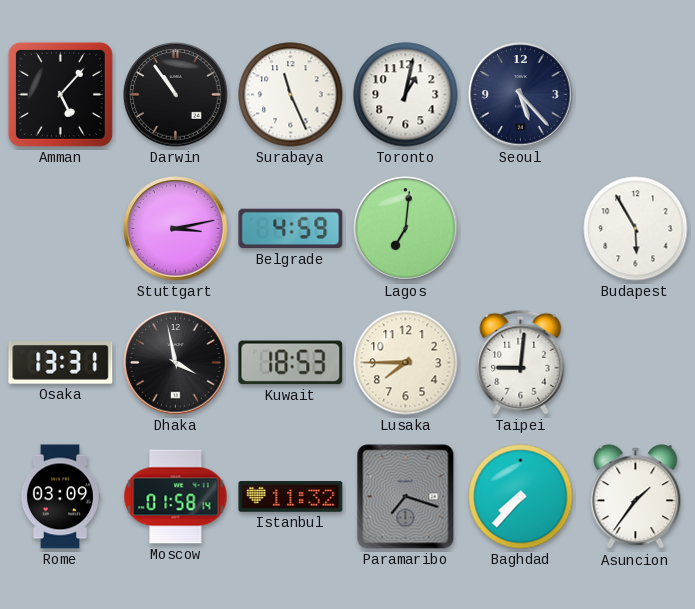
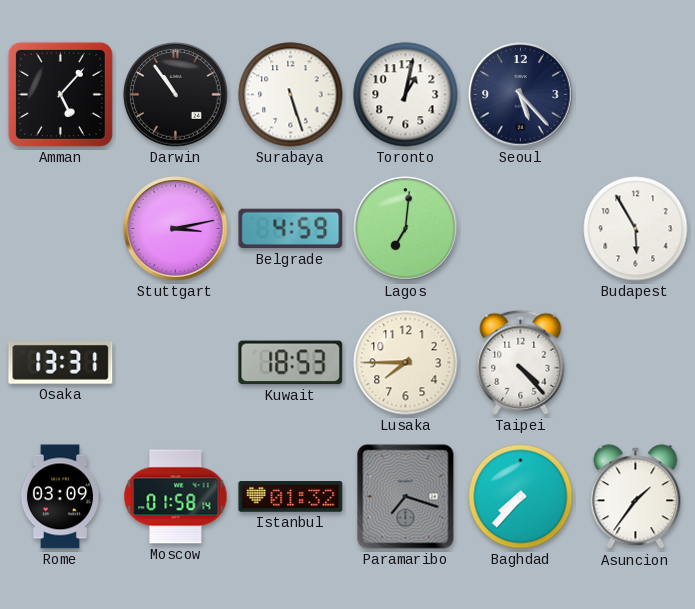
Surabaya: 11:26 -> 5:27
Dhaka: 3:58 -> none
Taipei: 9:01 -> 4:23
Istanbul: 11:32 -> 01:32
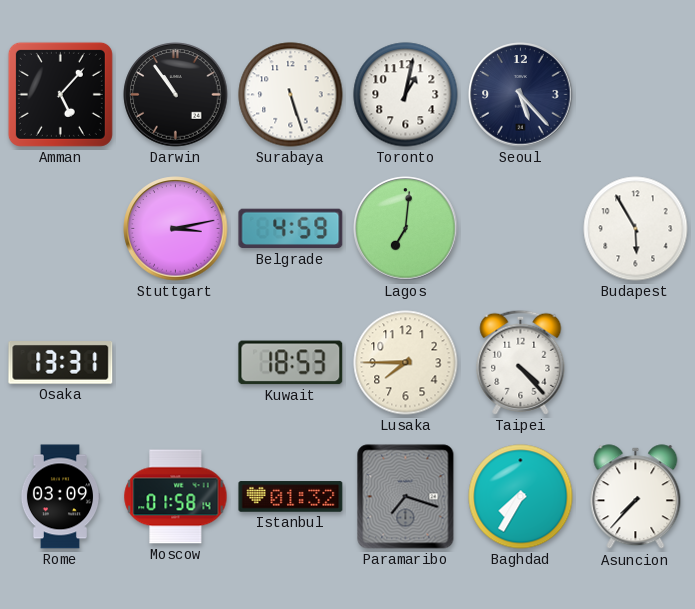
Baghdad: 7:37 -> 7:35
Asuncion: 1:36 -> 7:37
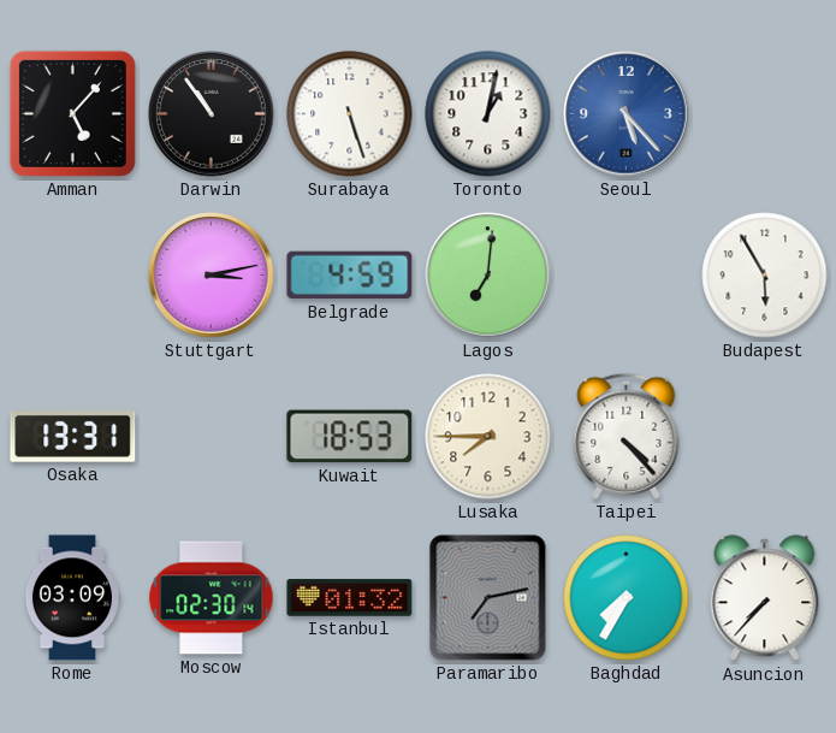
Seoul dial: navy -> blue
Moscow: 01:58 -> 02:30
Paramaribo: 7:18 -> 7:13
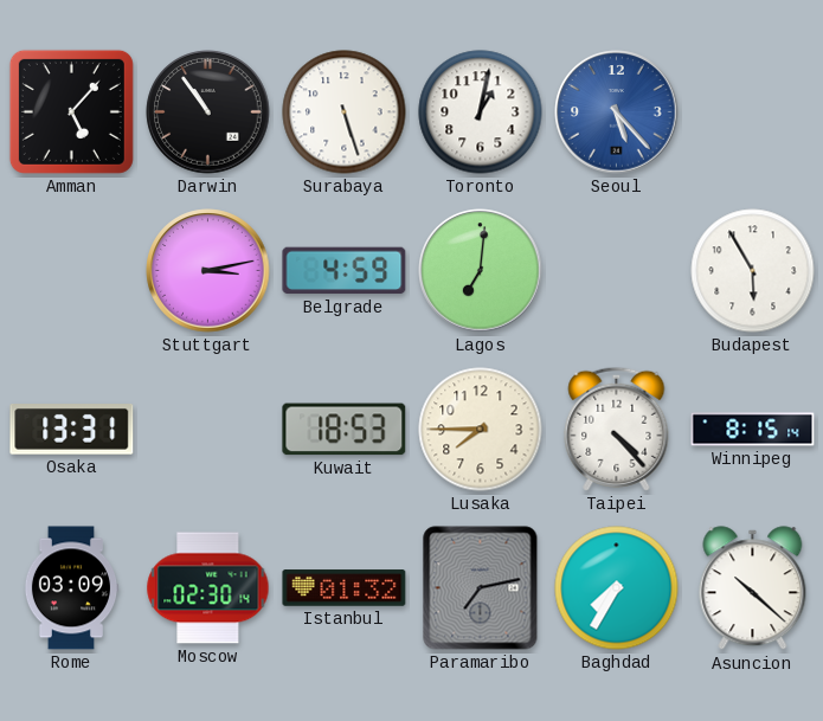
Winnipeg: none -> 8:15
Asuncion: 7:37 -> 10:22
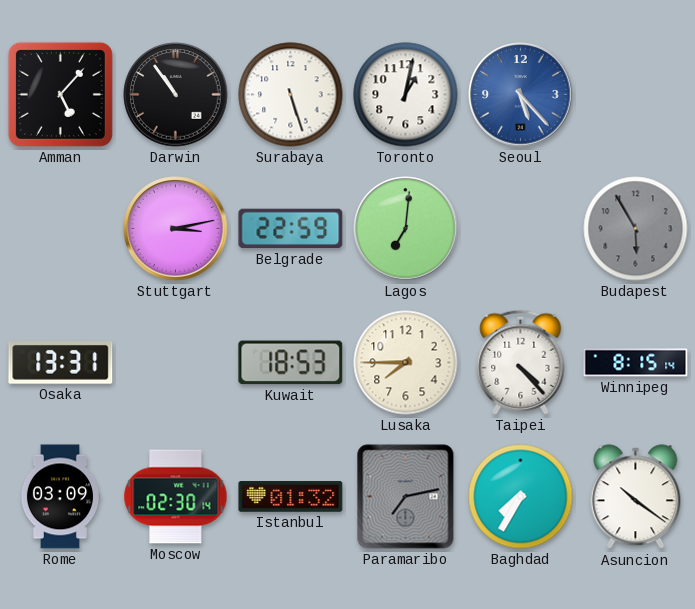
Belgrade: 4:59 -> 22:59
Budapest dial: white -> grey
Asuncion: 10:22 -> 10:21
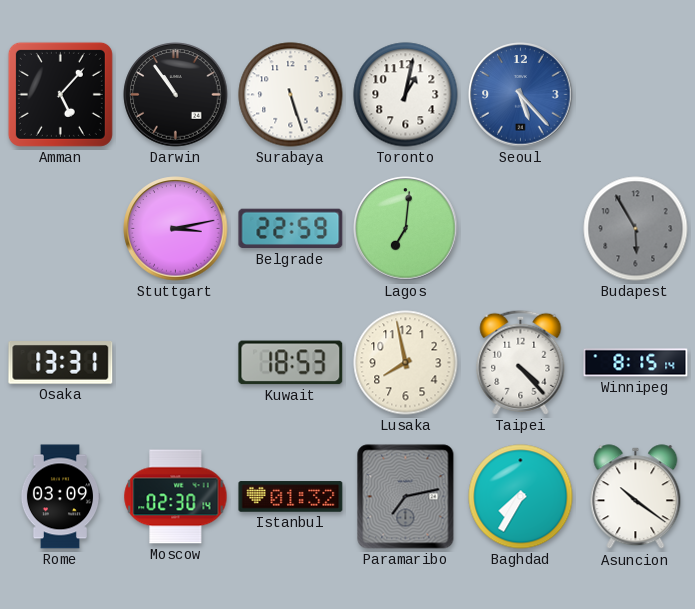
Lusaka: 7:45 -> 7:58
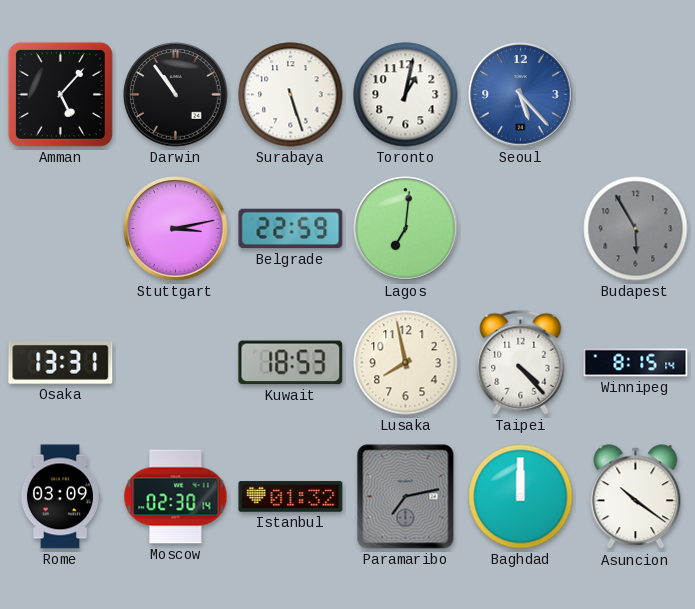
Baghdad: 7:35 -> 12:00
